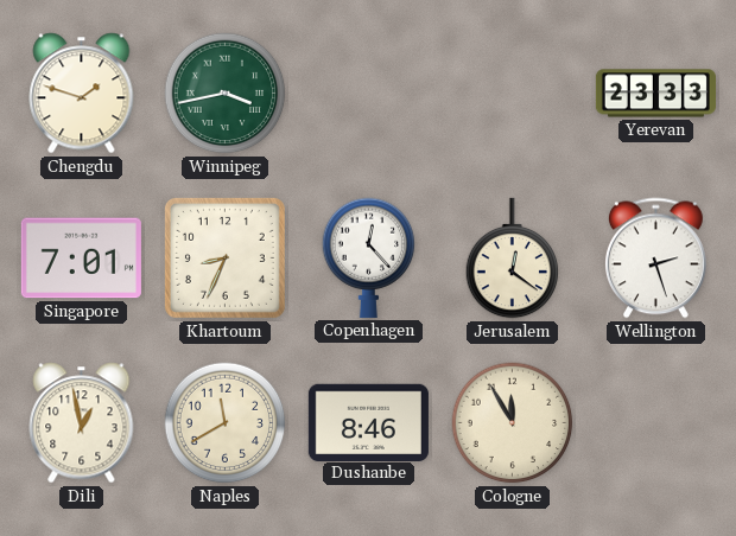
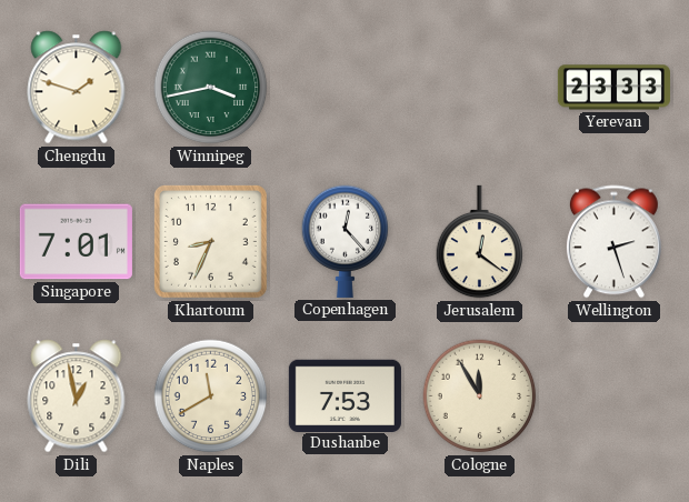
Dushanbe: 8:46 -> 7:53
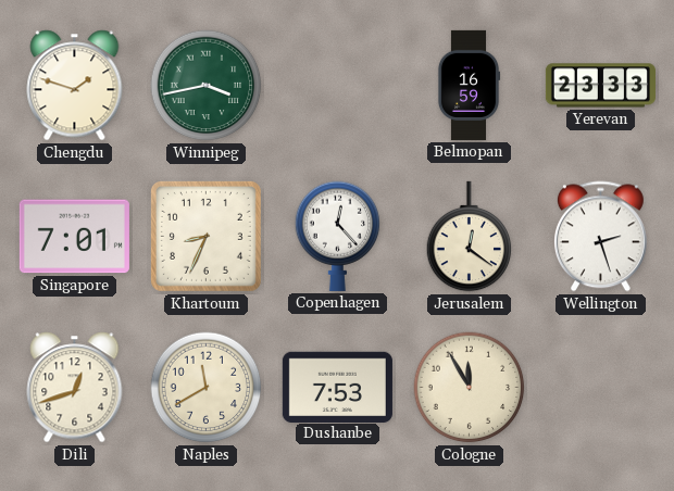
Belmopan: none -> 16:59
Dili: 12:58 -> 12:42
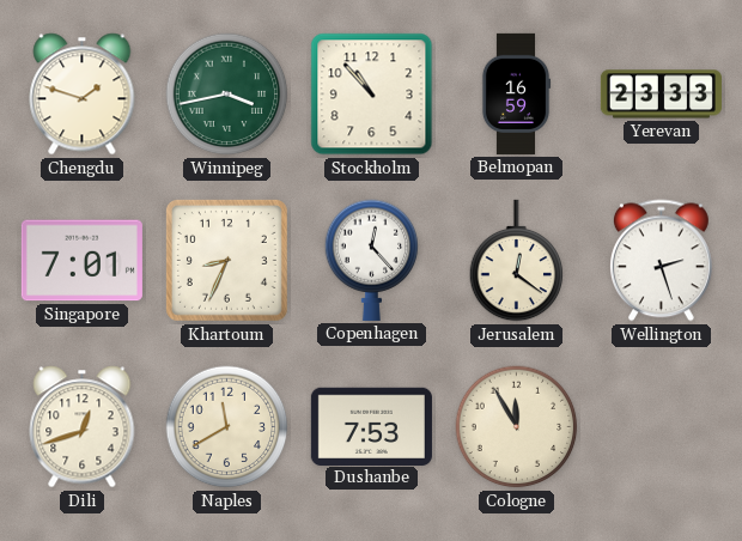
Stockholm: none -> 10:53
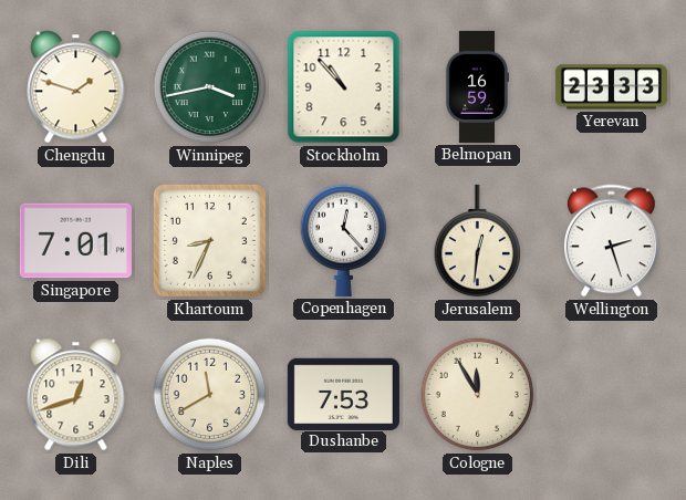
Jerusalem: 12:21 -> 12:31
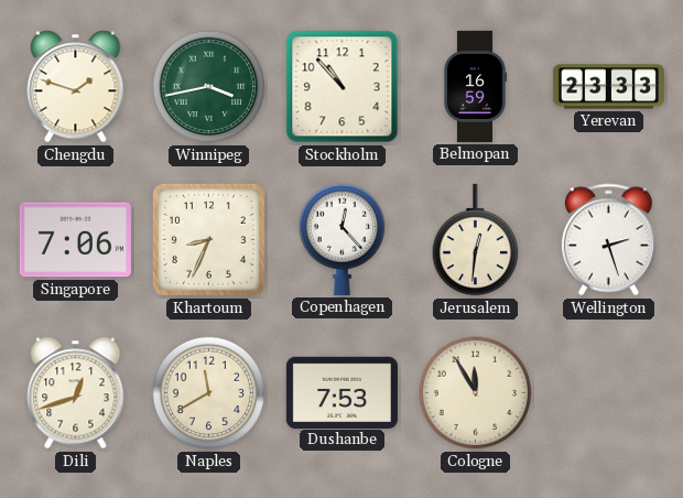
Singapore: 7:01 -> 7:06
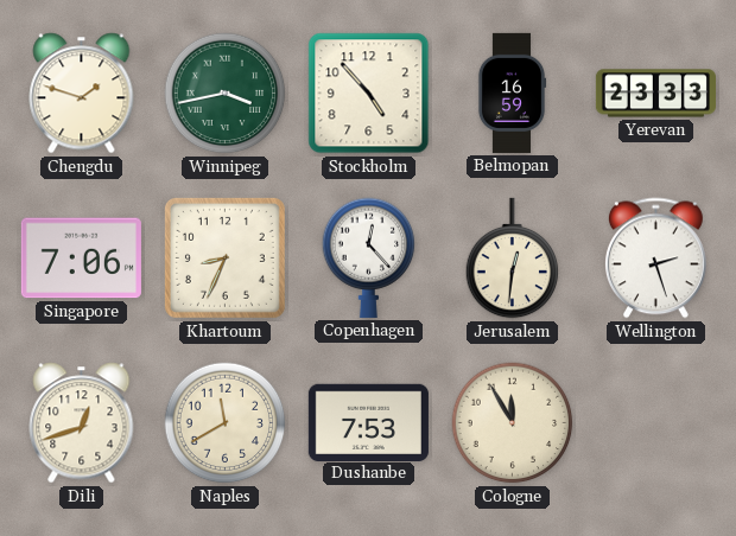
Stockholm: 10:53 -> 4:53
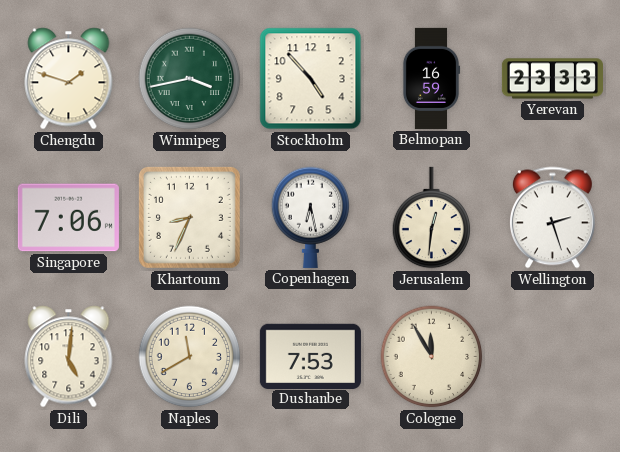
Copenhagen: 12:23 -> 6:28
Dili: 12:42 -> 5:01
